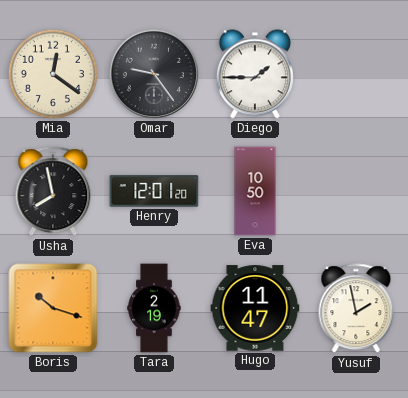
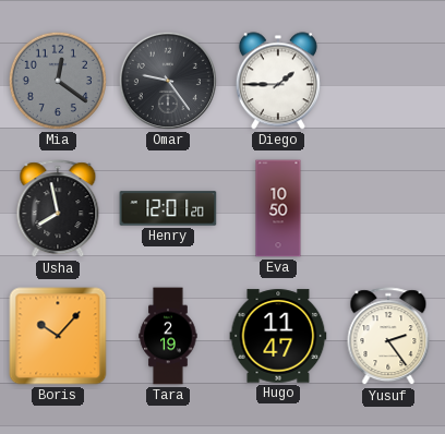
Mia dial: cream -> grey
Boris: 10:18 -> 10:07
Yusuf: 1:58 -> 2:24
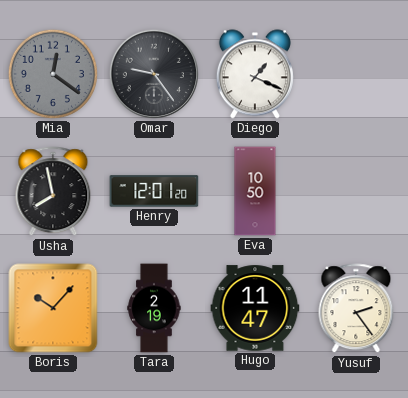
Diego: 1:45 -> 1:19
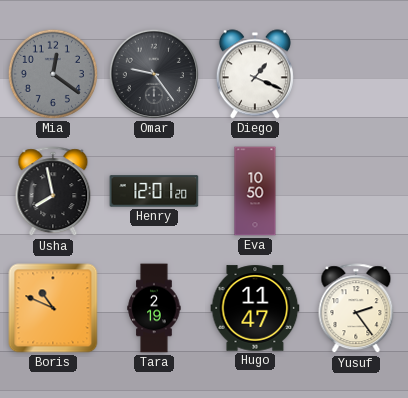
Boris: 10:07 -> 10:49
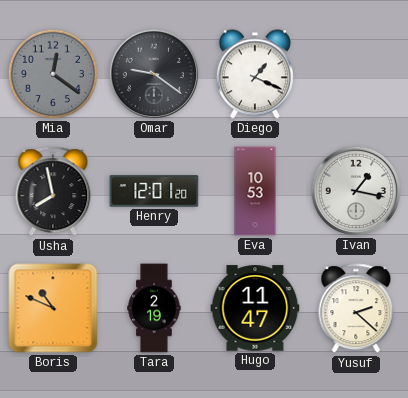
Omar: 9:24 -> 9:21
Eva: 10:50 -> 10:53
Ivan: none -> 1:17
Yusuf: 2:24 -> 2:22
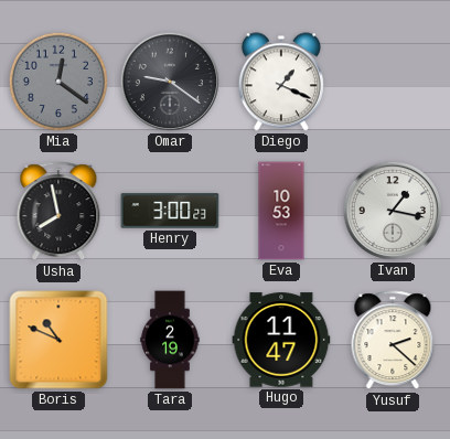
Henry: 12:01 -> 3:00
